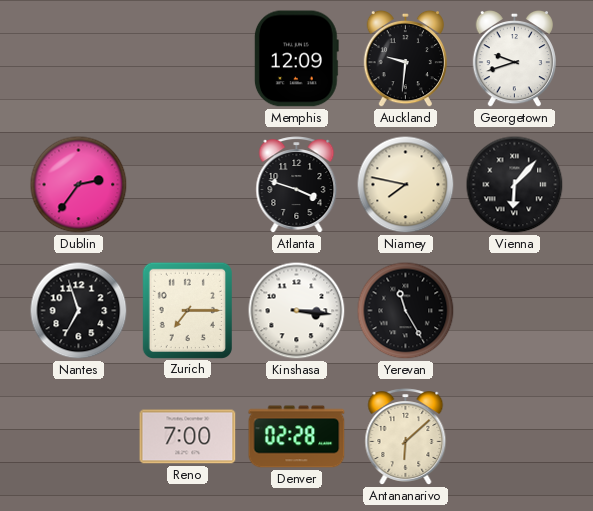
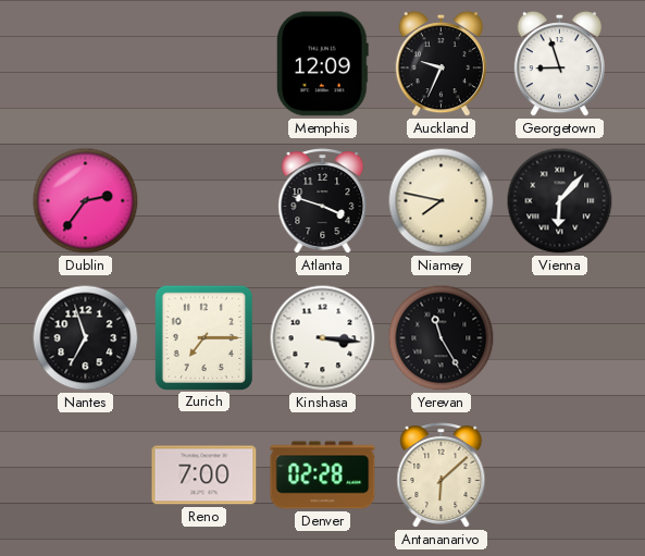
Auckland: 9:31 -> 9:34
Georgetown: 9:42 -> 8:57
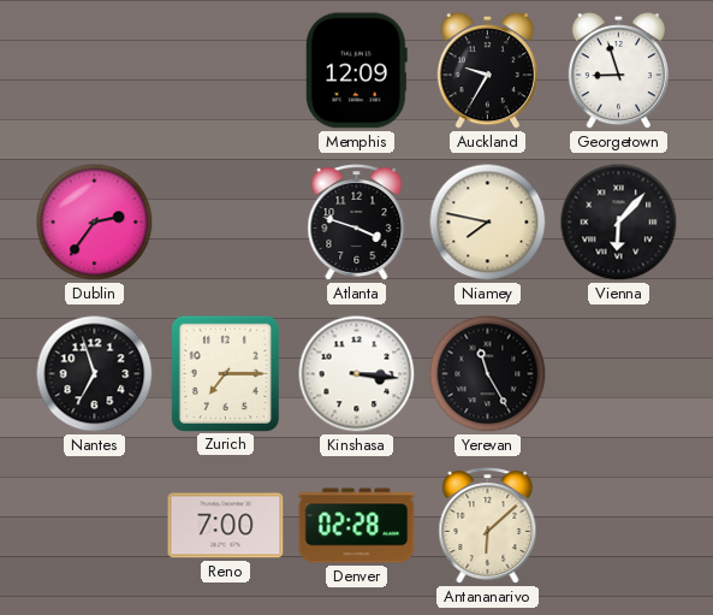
Auckland: 9:34 -> 9:35
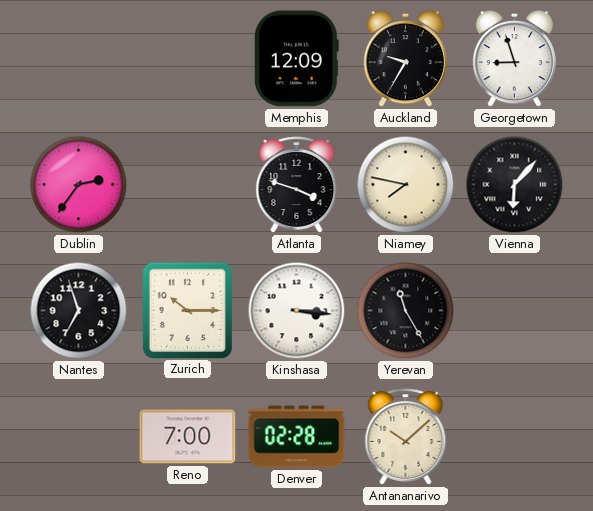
Zurich: 7:15 -> 10:15
Antananarivo: 6:08 -> 10:08
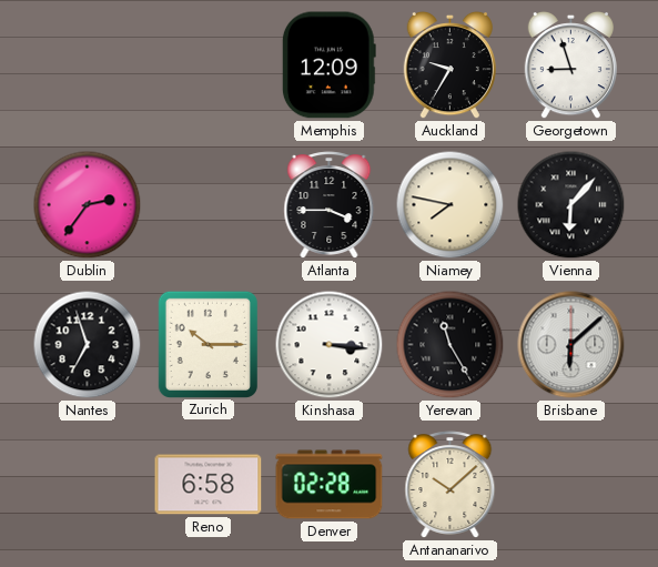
Atlanta: 3:48 -> 3:45
Brisbane: none -> 6:08
Reno: 7:00 -> 6:58
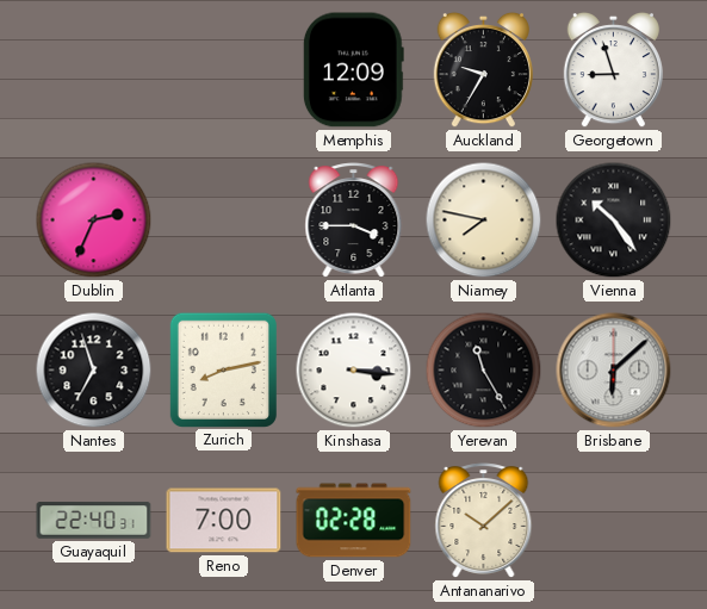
Dublin: 2:36 -> 2:34
Vienna: 6:07 -> 10:24
Zurich: 10:15 -> 8:13
Guayaquil: none -> 22:40
Reno: 6:58 -> 7:00
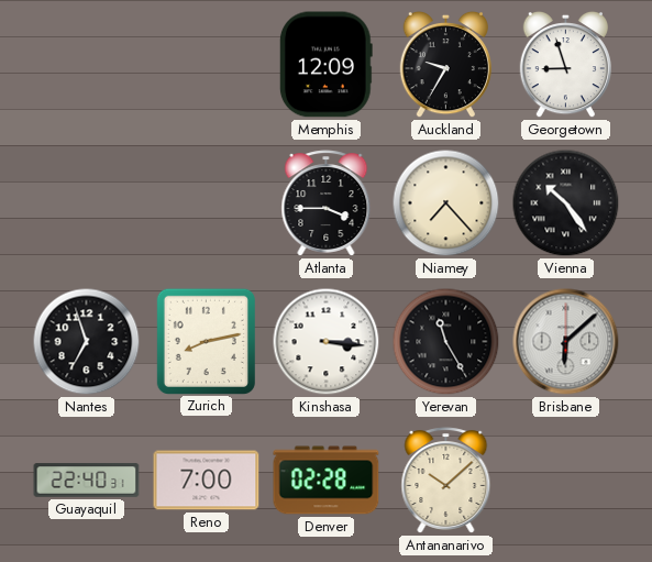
Dublin: 2:34 -> none
Niamey: 7:47 -> 7:23
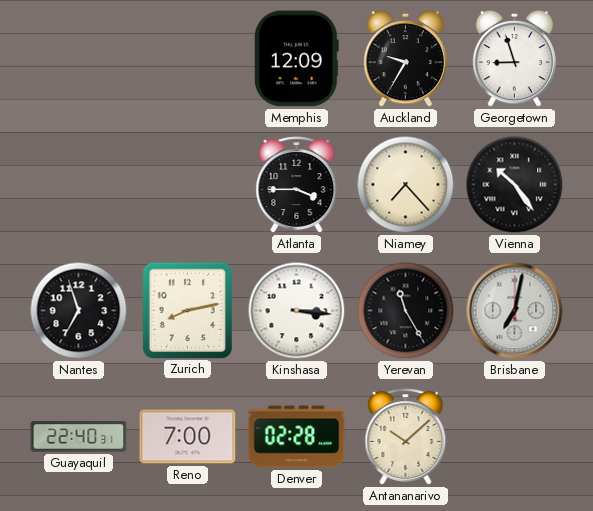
Brisbane: 6:08 -> 7:02
